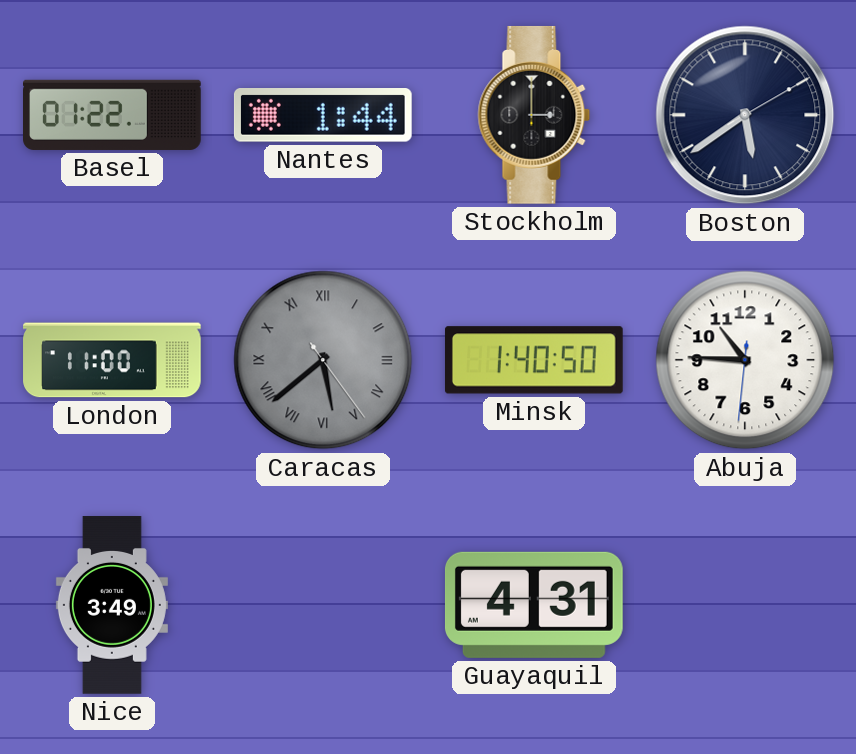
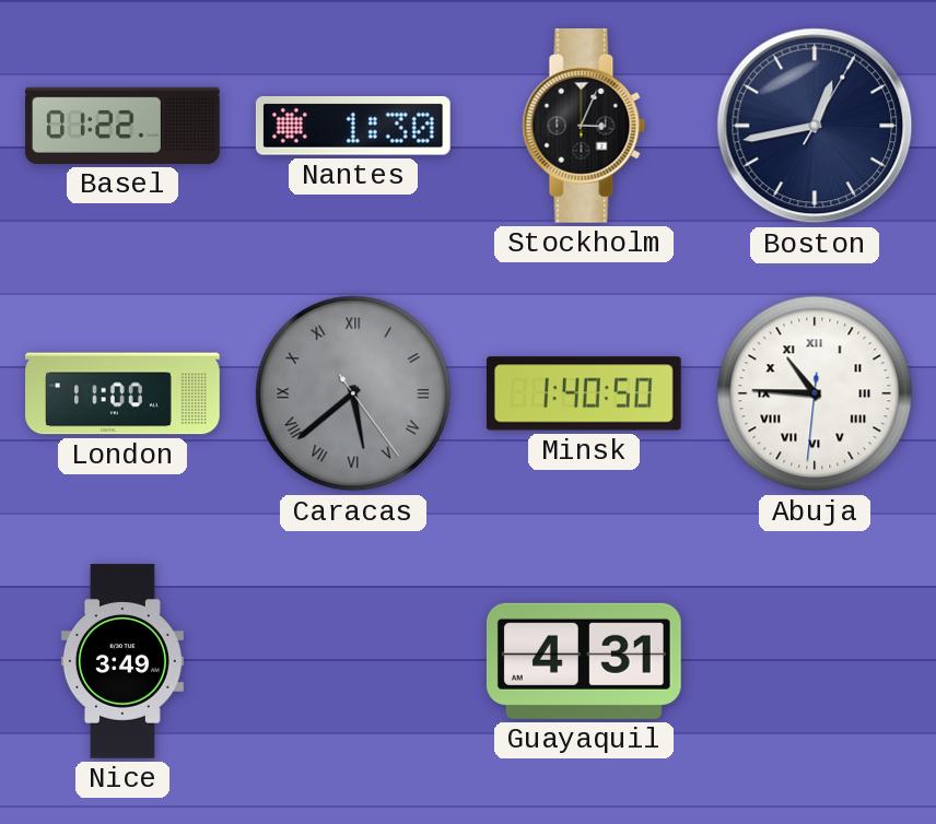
Nantes: 1:44 -> 1:30
Stockholm: 3:00 -> 3:04
Boston: 5:39 -> 12:43
Abuja numerals: Arabic -> Roman
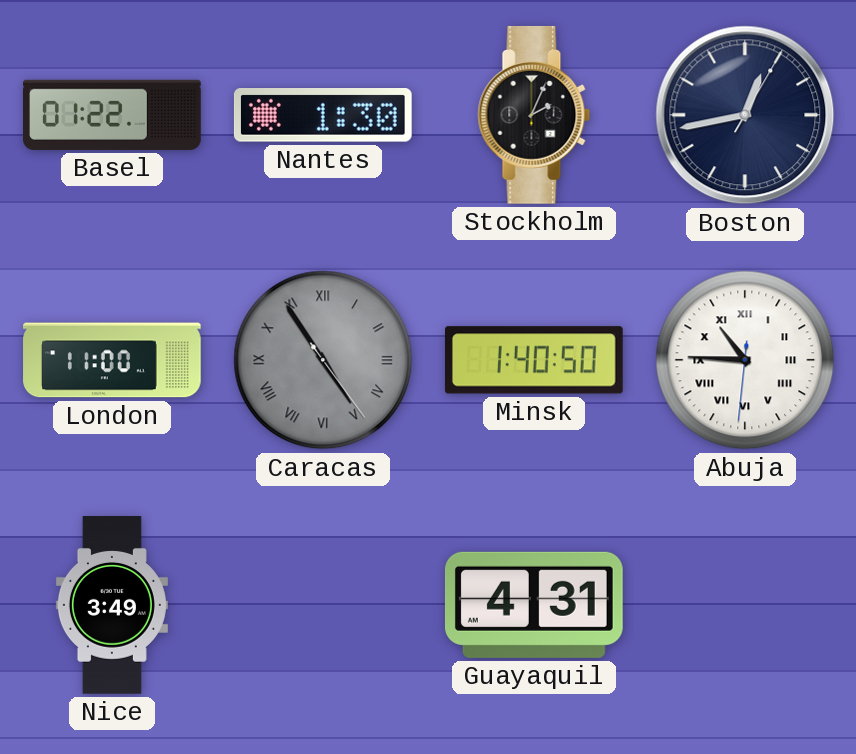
Stockholm: 3:04 -> 2:04
Caracas: 5:38 -> 4:54
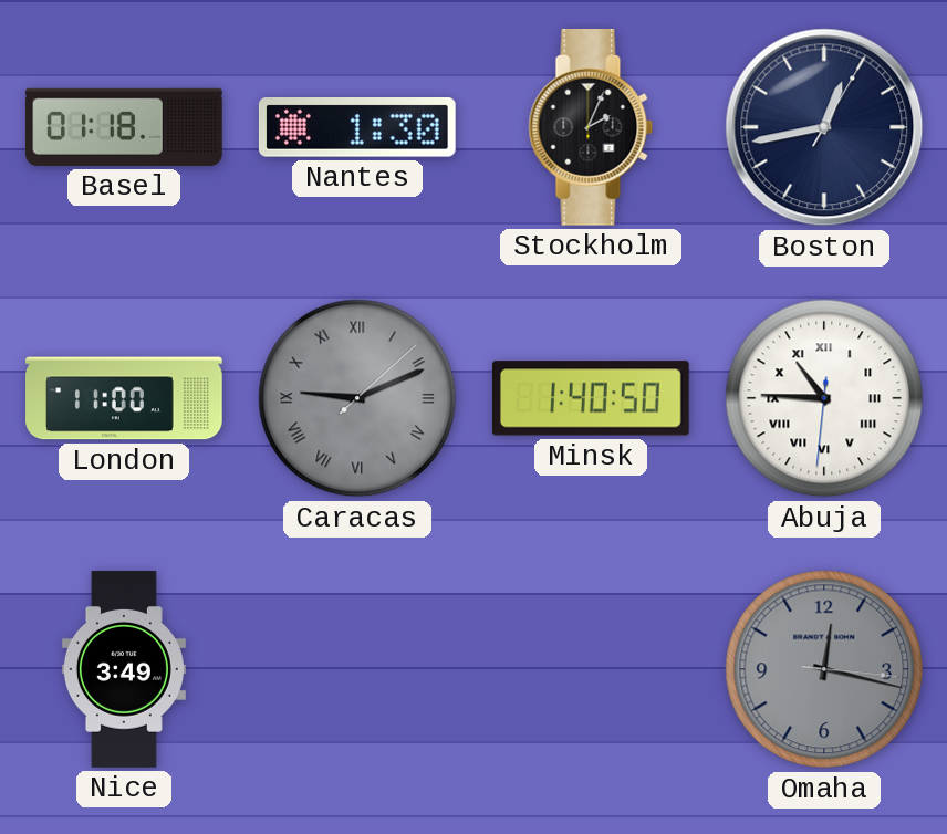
Basel: 01:22 -> 01:18
Caracas: 4:54 -> 9:11
Guayaquil: 4:31 -> none
Omaha: none -> 12:17
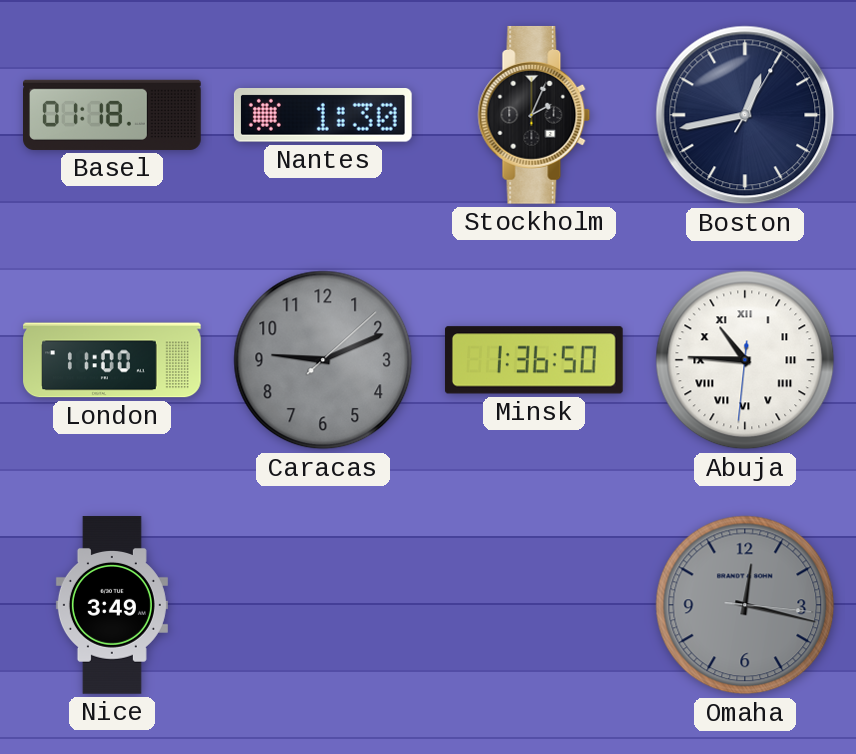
Caracas numerals: Roman -> Arabic
Minsk: 1:40 -> 1:36
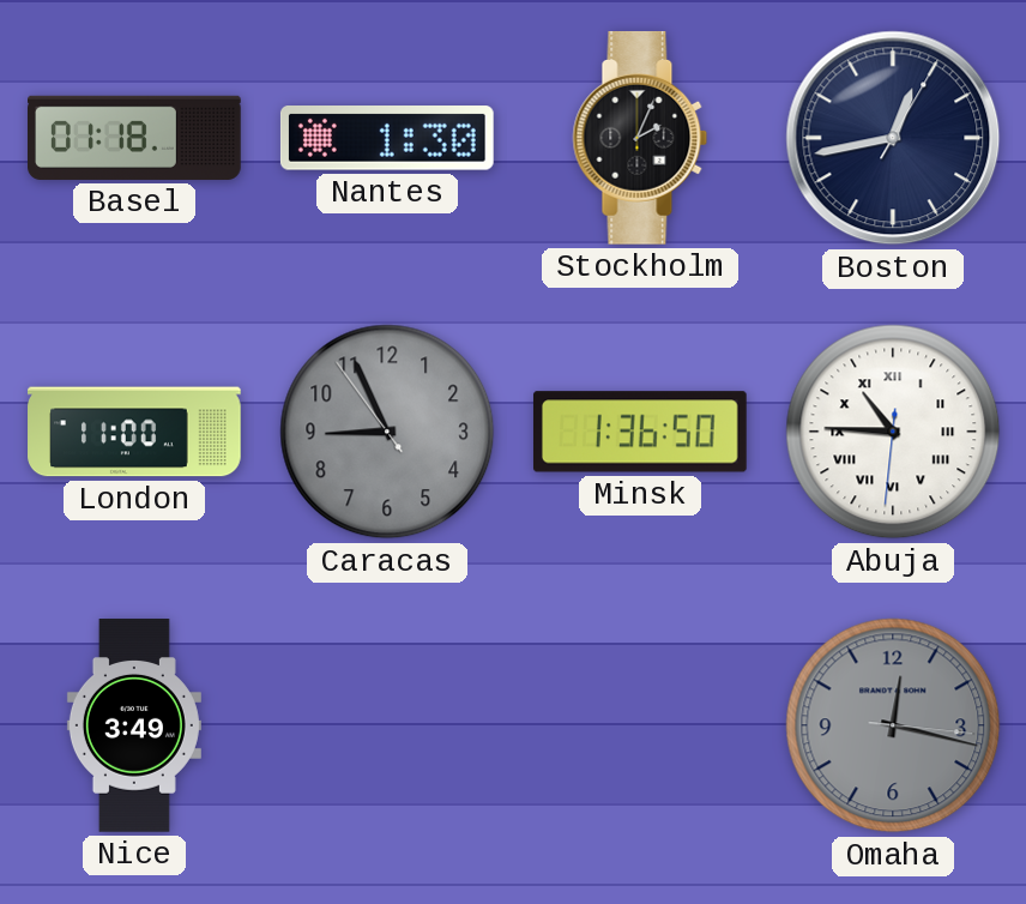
Caracas: 9:11 -> 8:55
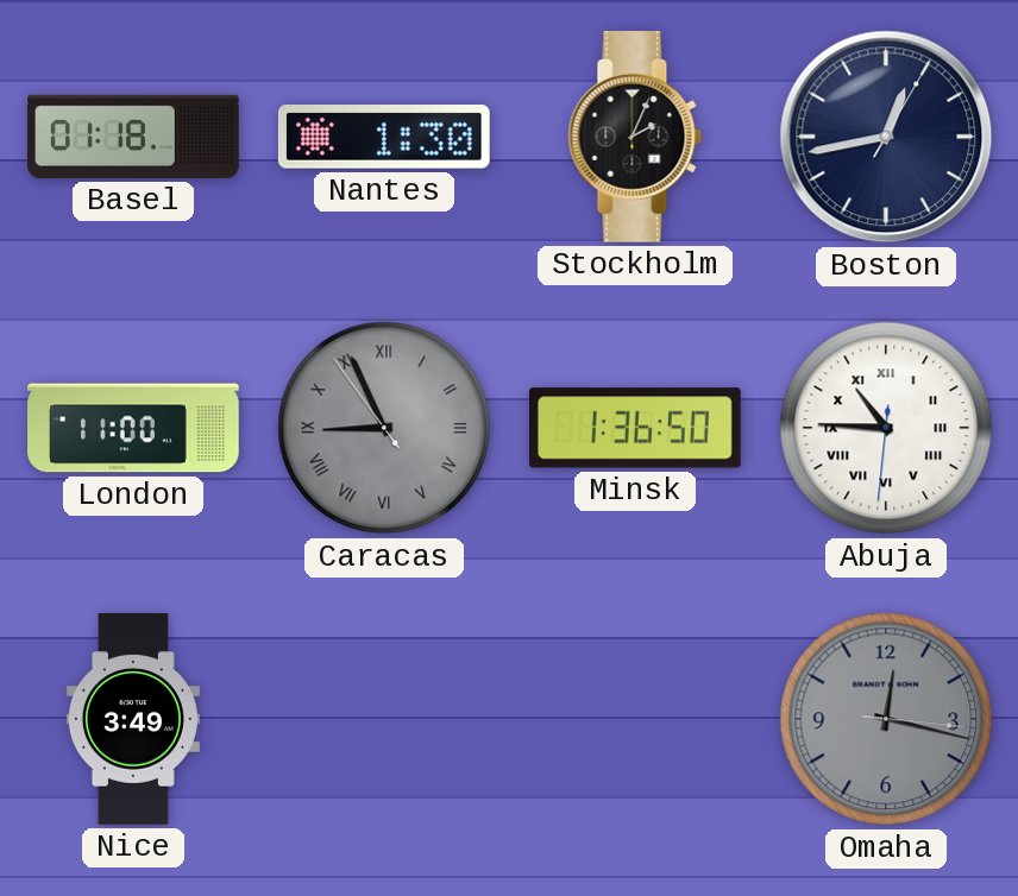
Caracas numerals: Arabic -> Roman
